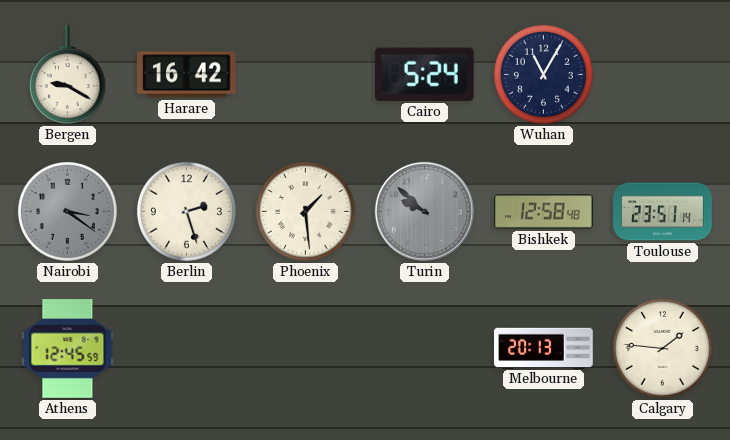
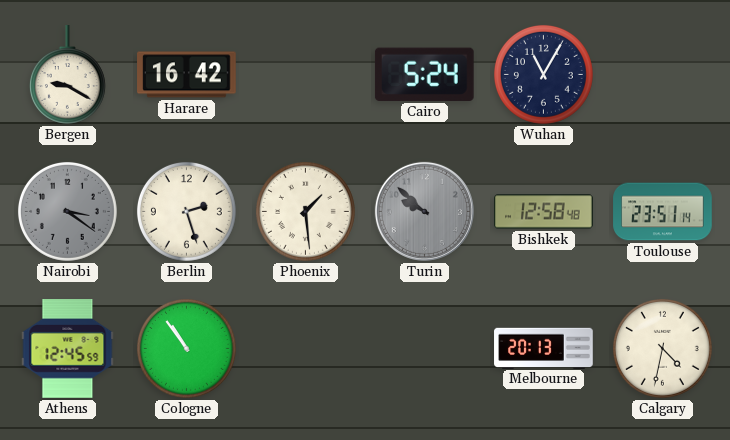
Cologne: none -> 10:54
Calgary: 1:46 -> 4:32
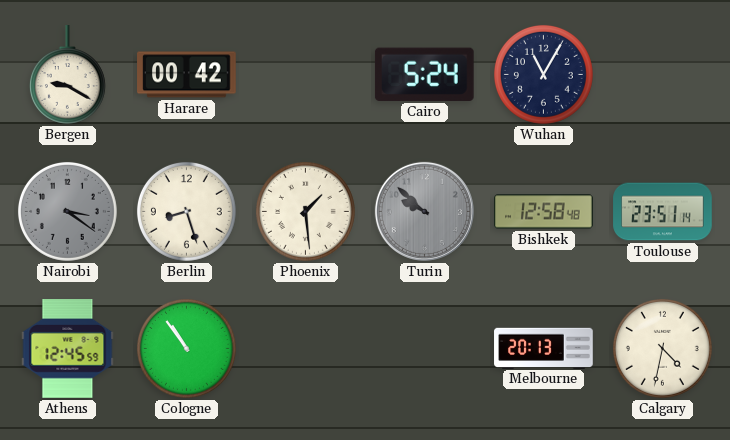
Harare: 16:42 -> 00:42
Berlin: 2:27 -> 8:27
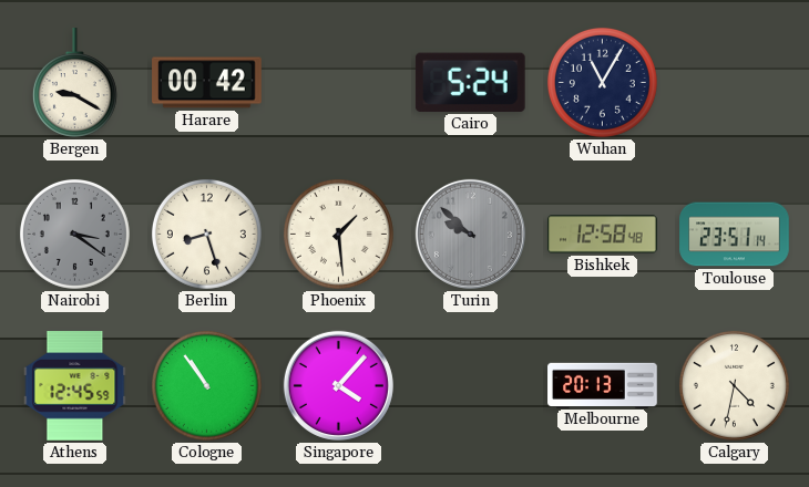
Singapore: none -> 4:07
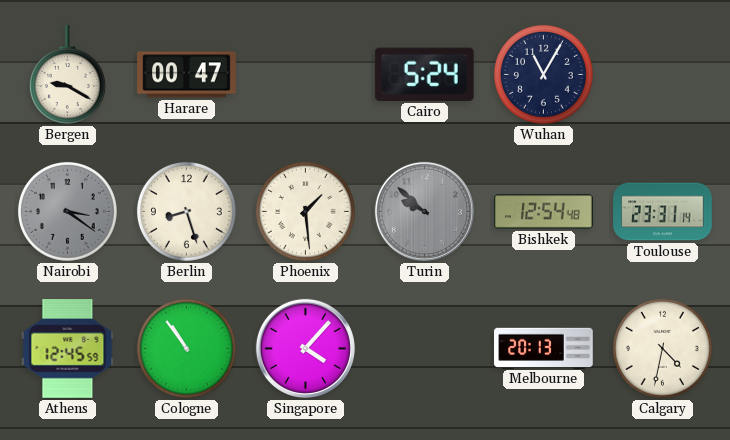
Harare: 00:42 -> 00:47
Bishkek: 12:58 -> 12:54
Toulouse: 23:51 -> 23:31
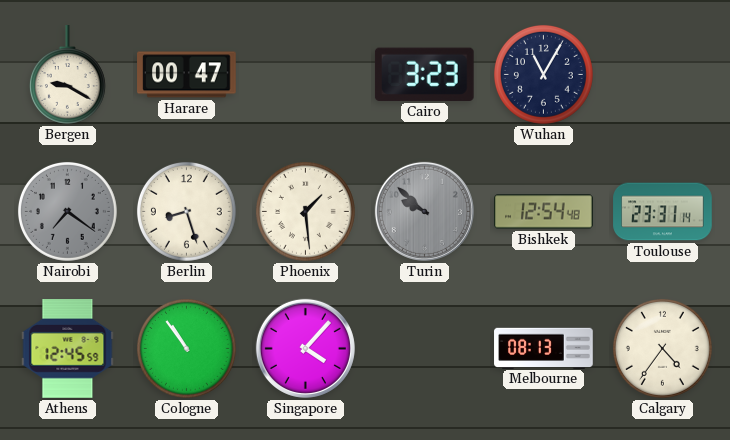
Cairo: 5:24 -> 3:23
Nairobi: 3:21 -> 7:21
Melbourne: 20:13 -> 08:13
Calgary: 4:32 -> 4:36
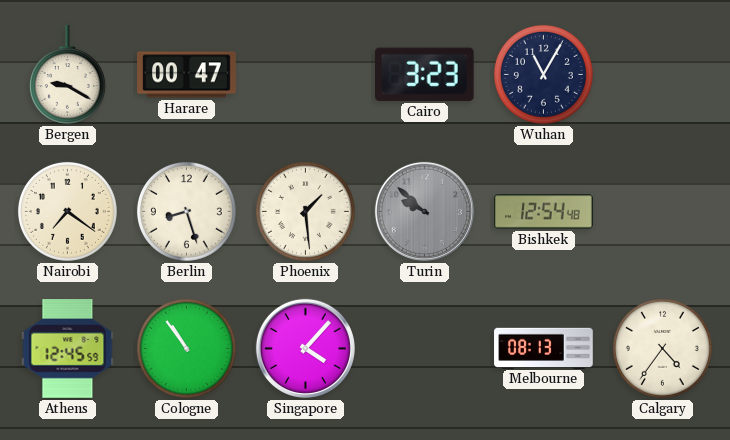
Nairobi dial: grey -> cream
Toulouse: 23:31 -> none
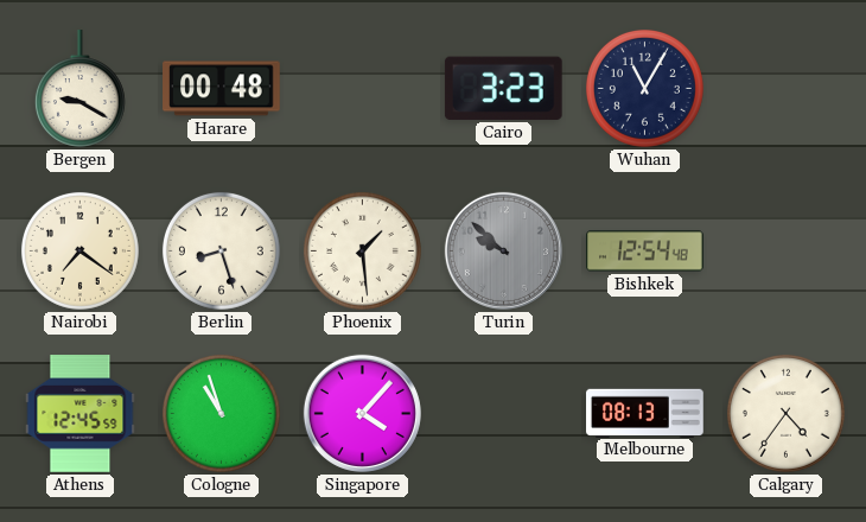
Harare: 00:47 -> 00:48
Cologne: 10:54 -> 10:57
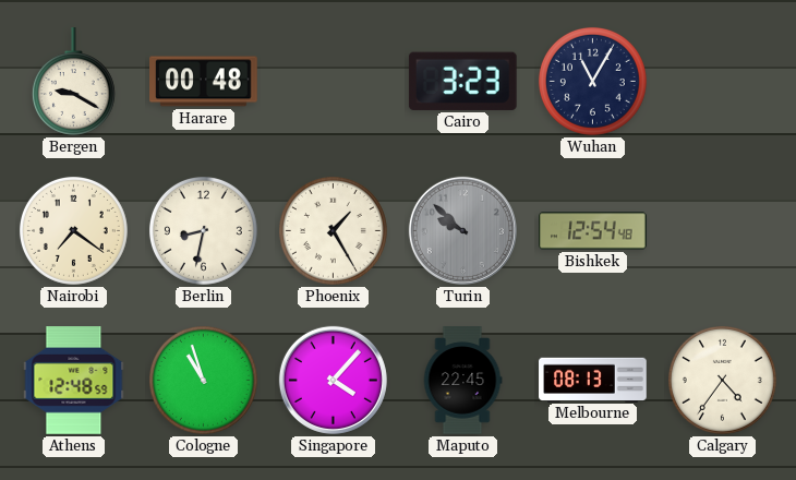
Berlin: 8:27 -> 8:32
Phoenix: 1:29 -> 1:25
Athens: 12:45 -> 12:48
Maputo: none -> 22:45
